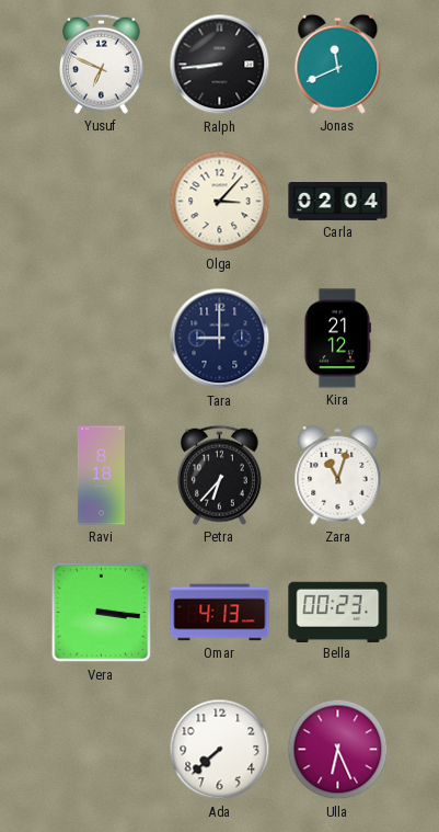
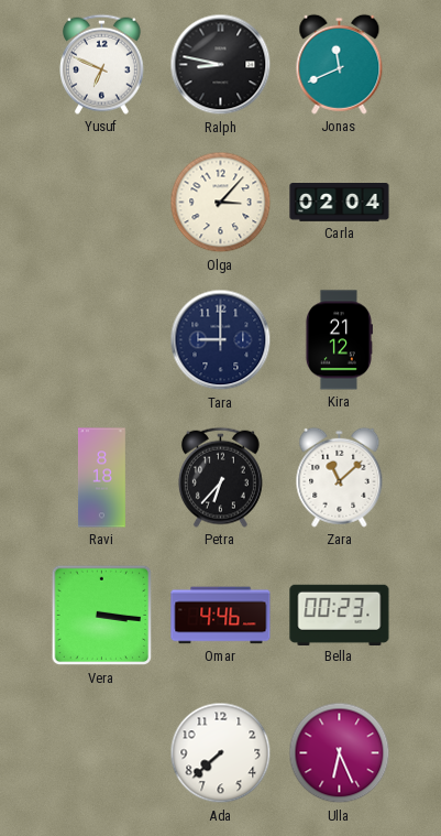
Ralph: 8:44 -> 8:47
Zara: 11:03 -> 11:08
Omar: 4:13 -> 4:46
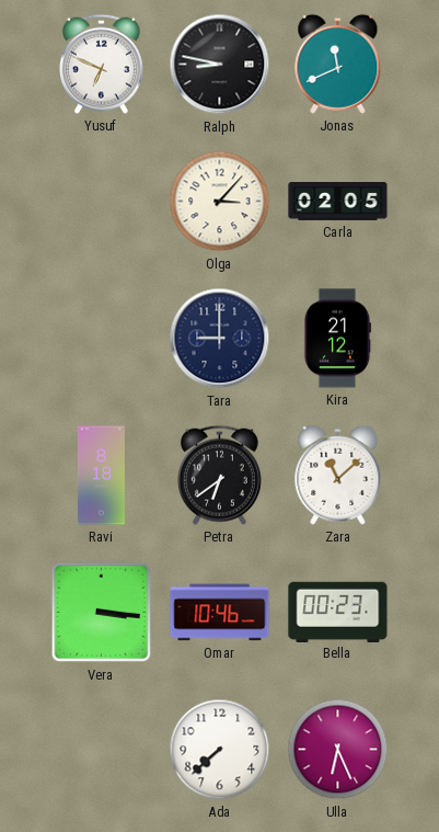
Carla: 02:04 -> 02:05
Petra: 6:37 -> 6:39
Omar: 4:46 -> 10:46
